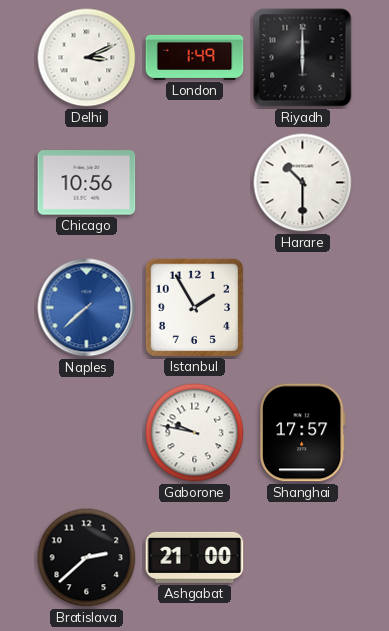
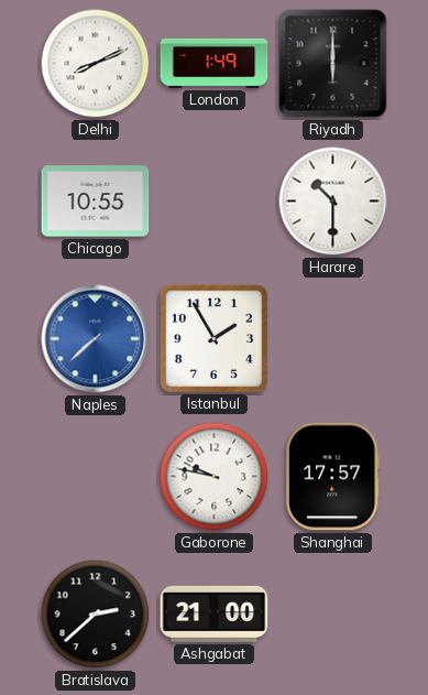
Delhi: 3:11 -> 8:11
Chicago: 10:56 -> 10:55
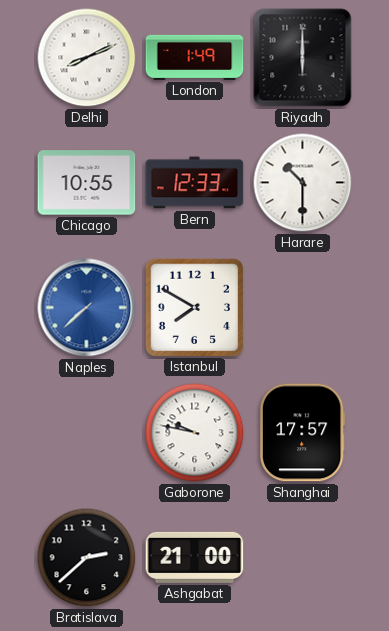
Bern: none -> 12:33
Istanbul: 1:55 -> 7:50
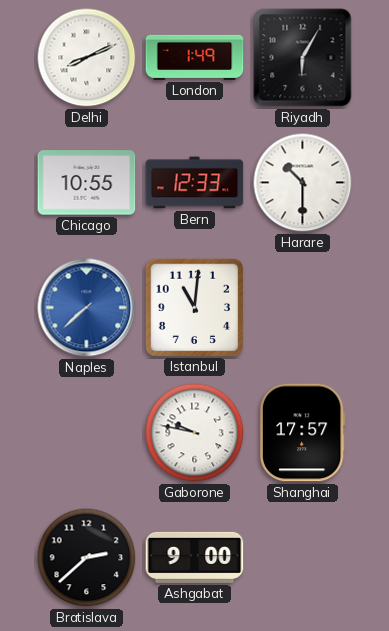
Riyadh: 6:00 -> 6:05
Istanbul: 7:50 -> 11:01
Ashgabat: 21:00 -> 9:00
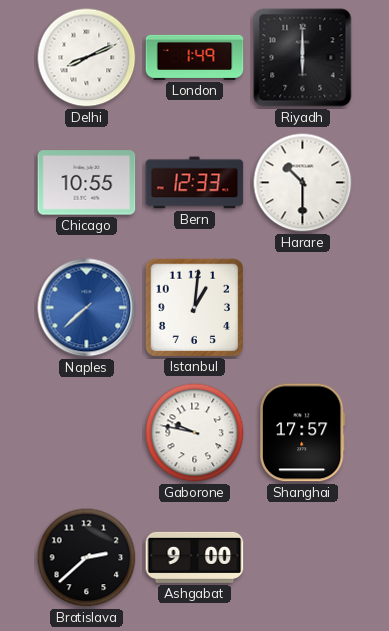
Riyadh: 6:05 -> 6:00
Istanbul: 11:01 -> 1:01
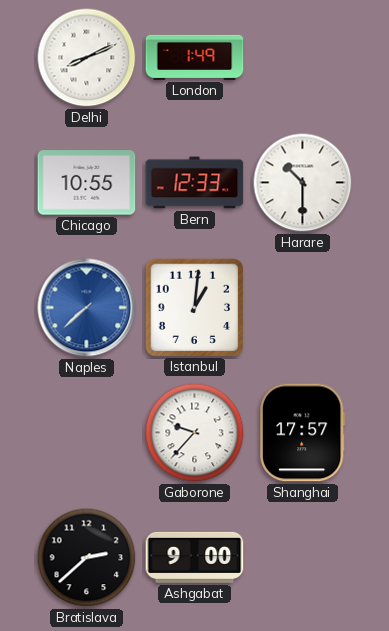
Riyadh: 6:00 -> none
Gaborone: 9:47 -> 9:37
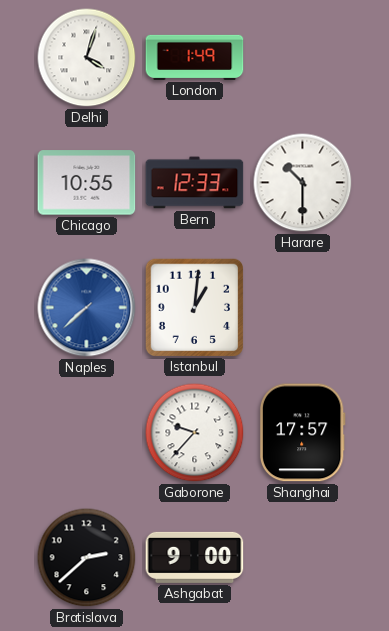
Delhi: 8:11 -> 4:03
